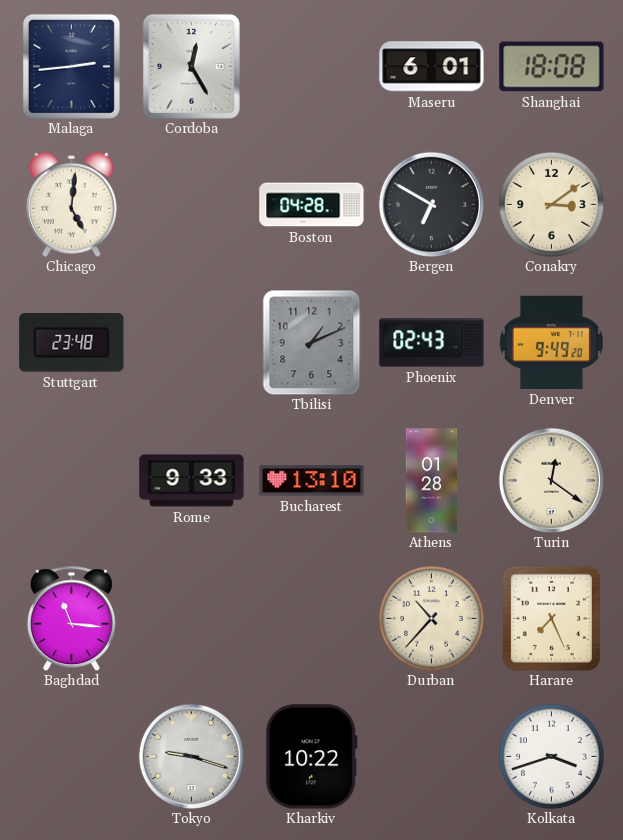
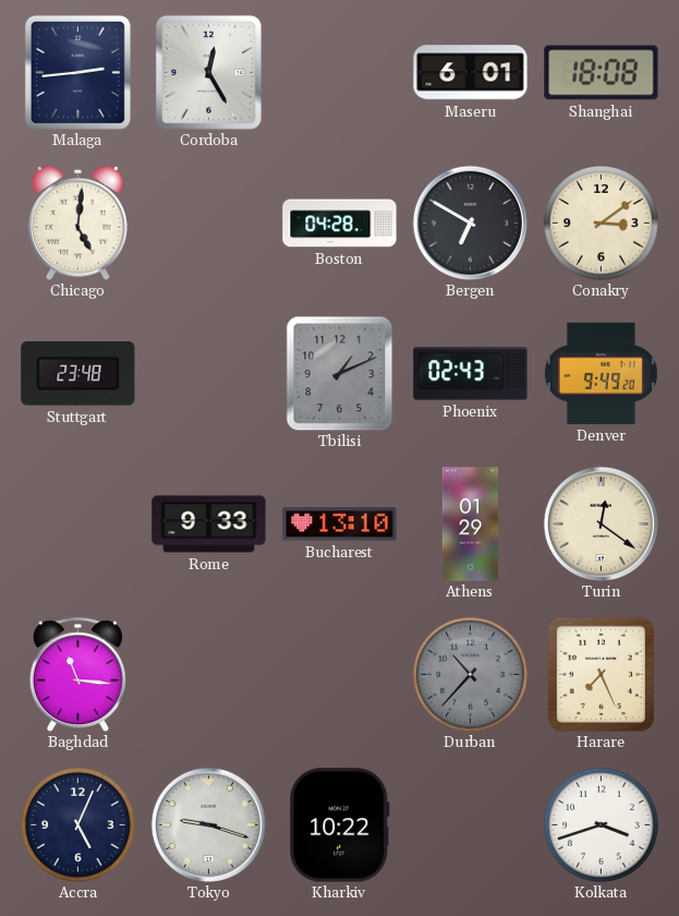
Athens: 01:28 -> 01:29
Durban dial: cream -> grey
Accra: none -> 5:04
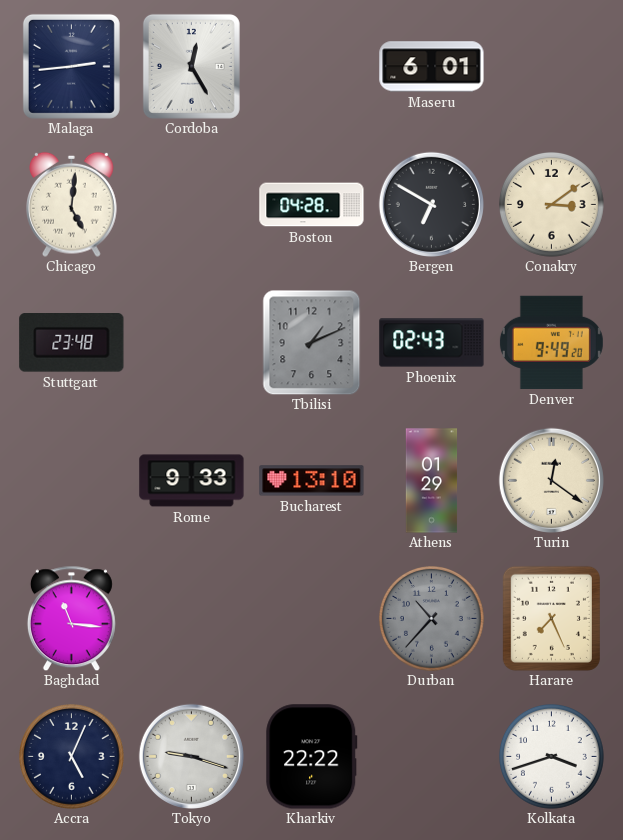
Shanghai: 18:08 -> none
Kharkiv: 10:22 -> 22:22
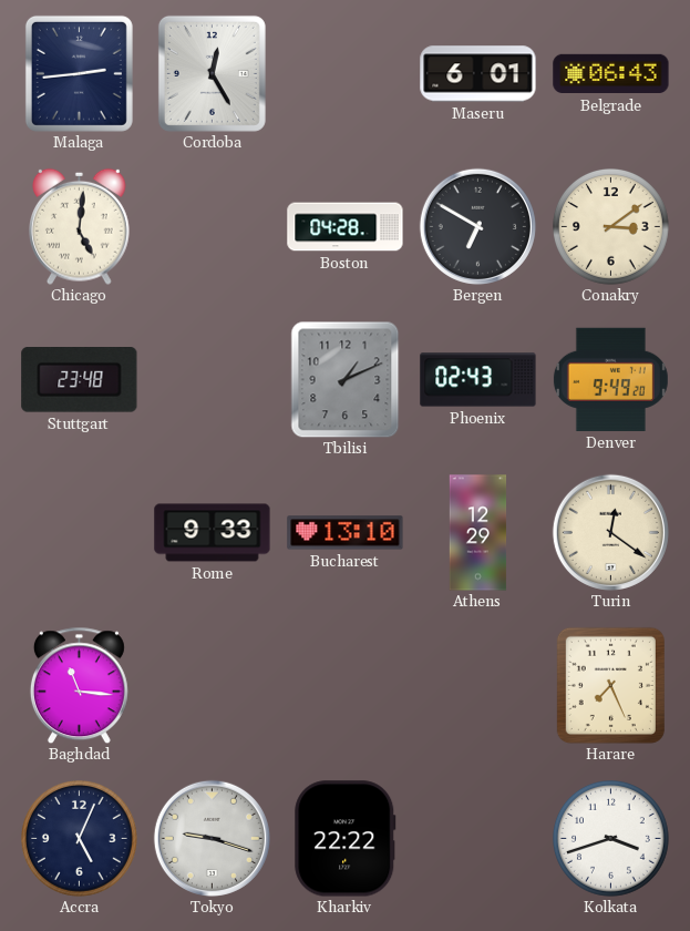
Belgrade: none -> 06:43
Athens: 01:29 -> 12:29
Durban: 10:37 -> none
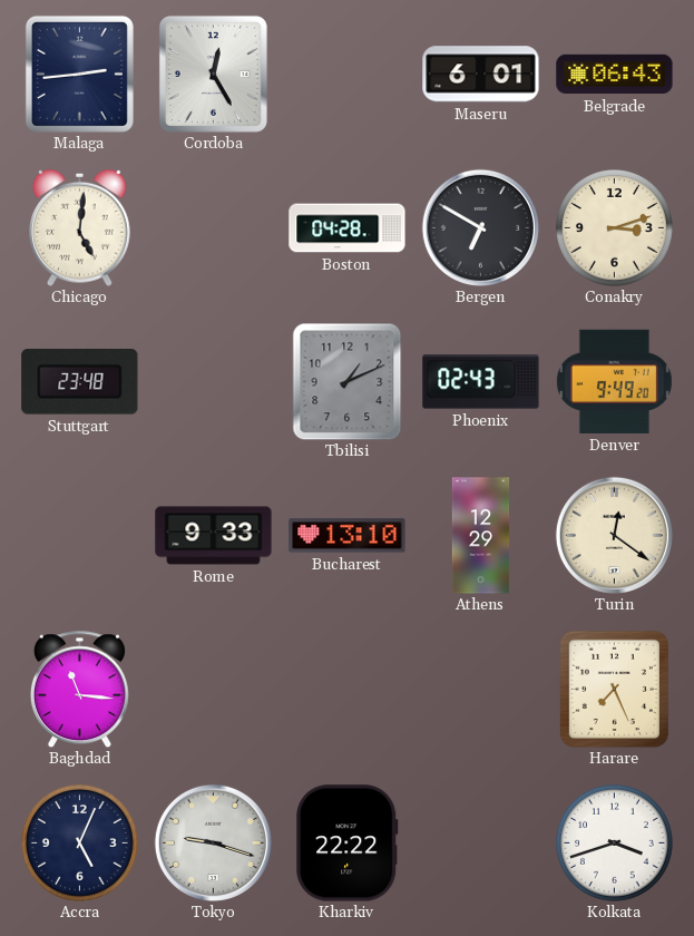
Conakry: 3:09 -> 3:12
